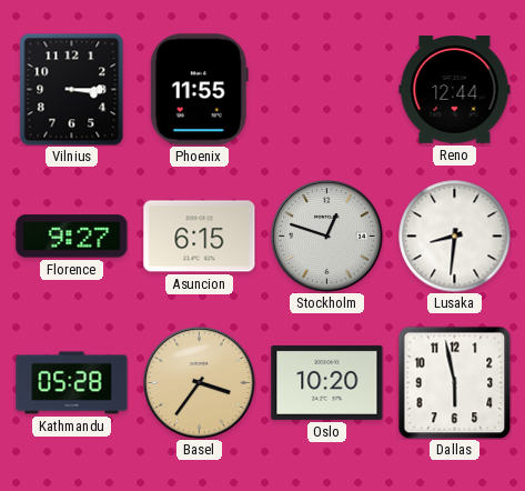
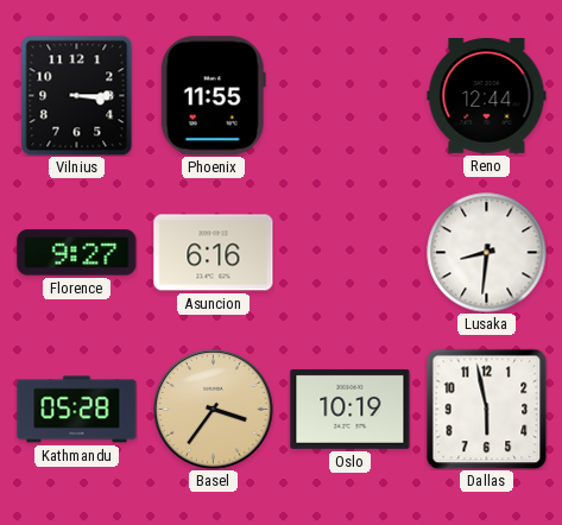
Asuncion: 6:15 -> 6:16
Stockholm: 12:48 -> none
Oslo: 10:20 -> 10:19
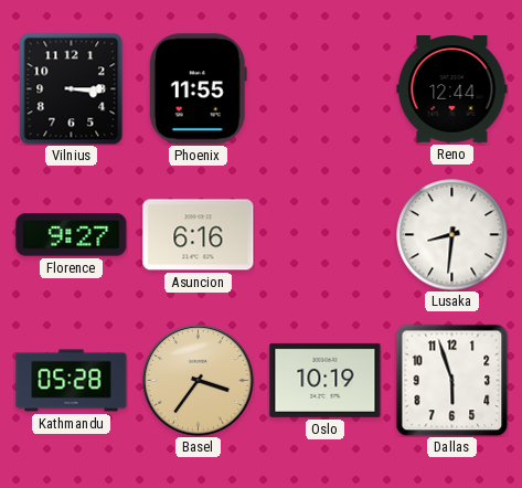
Dallas: 5:58 -> 5:57
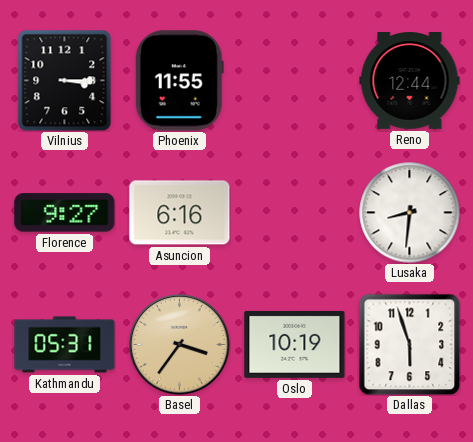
Kathmandu: 05:28 -> 05:31
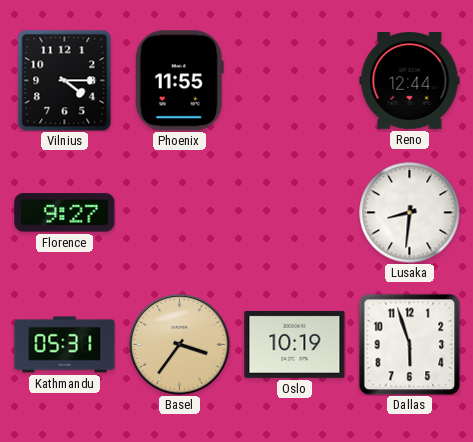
Vilnius: 3:15 -> 4:15
Asuncion: 6:16 -> none
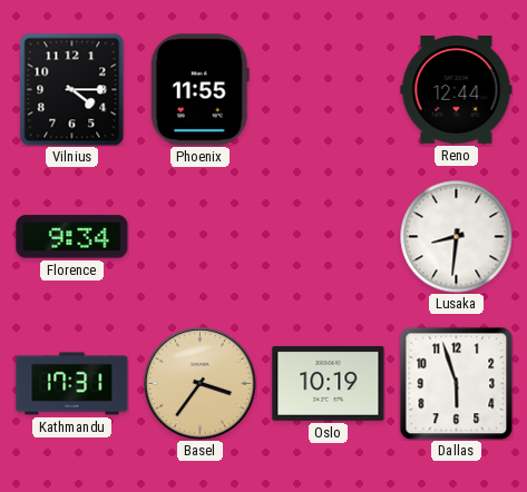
Florence: 9:27 -> 9:34
Kathmandu: 05:31 -> 17:31
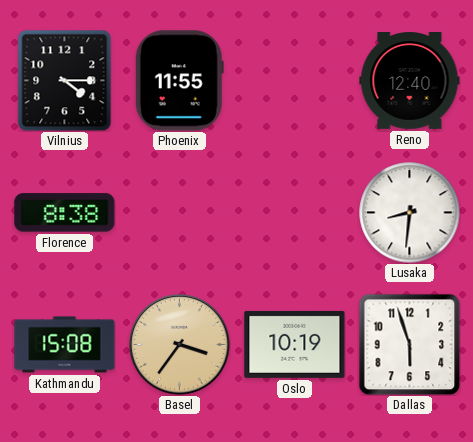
Reno: 12:44 -> 12:40
Florence: 9:34 -> 8:38
Kathmandu: 17:31 -> 15:08
